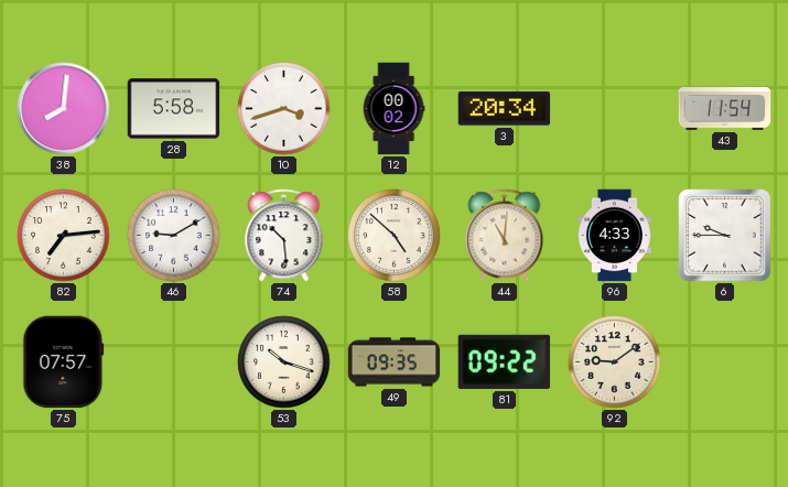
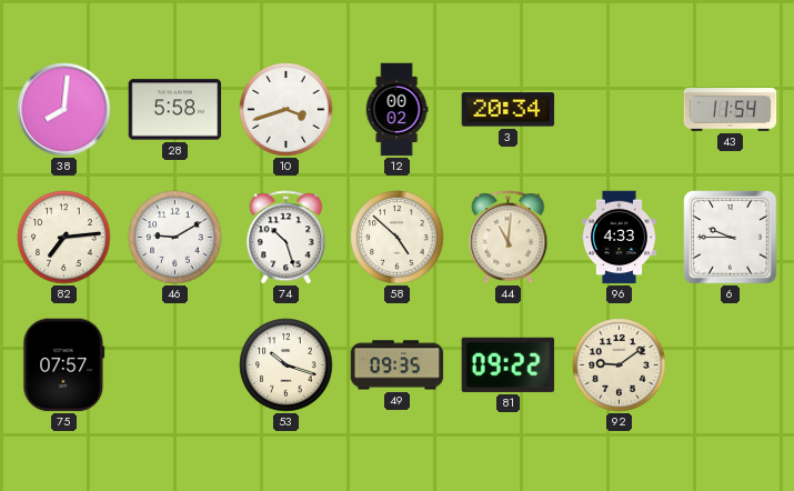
74: 10:29 -> 10:27
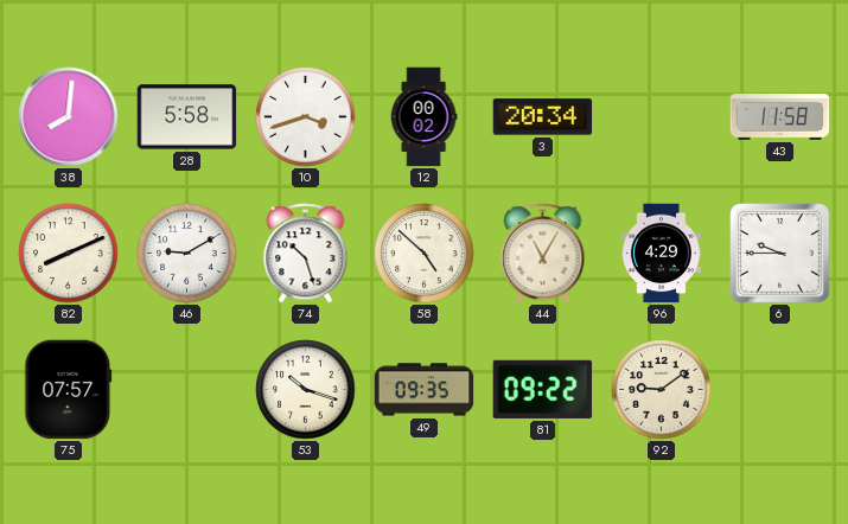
43: 11:54 -> 11:58
82: 7:14 -> 8:11
44: 11:01 -> 11:05
96: 4:33 -> 4:29
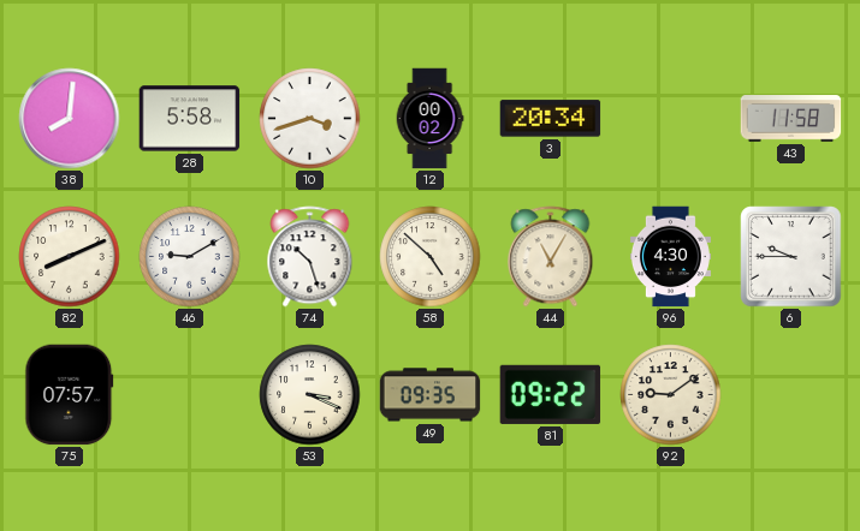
96: 4:29 -> 4:30
53: 10:18 -> 3:19
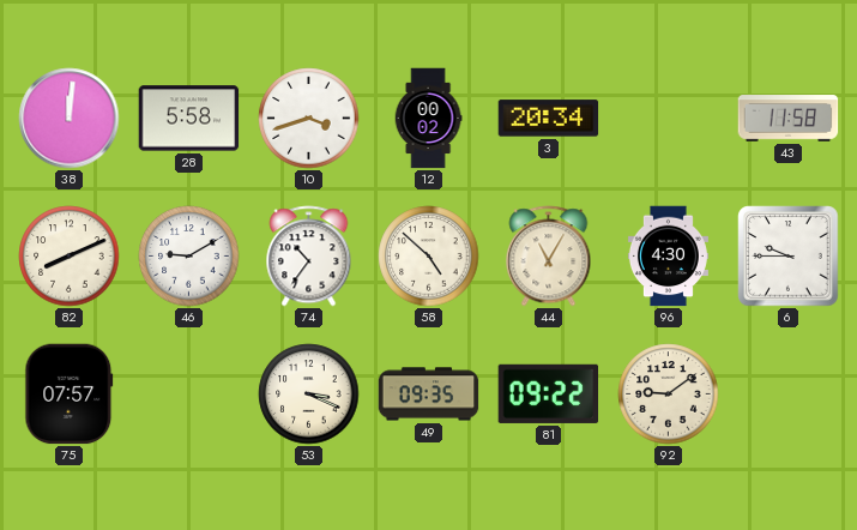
38: 8:01 -> 12:01
74: 10:27 -> 10:36
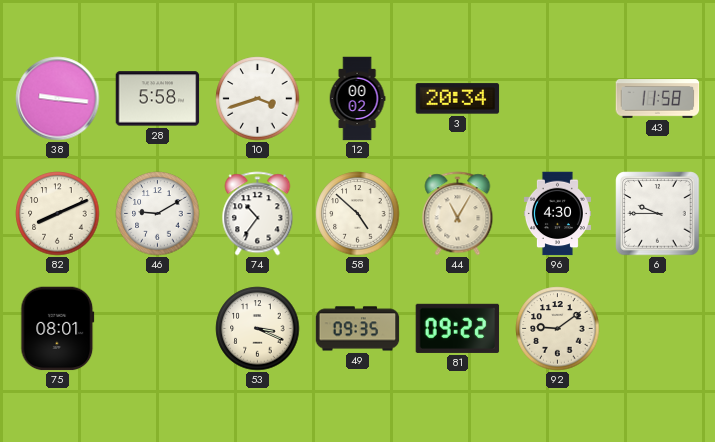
38: 12:01 -> 9:16
75: 07:57 -> 08:01
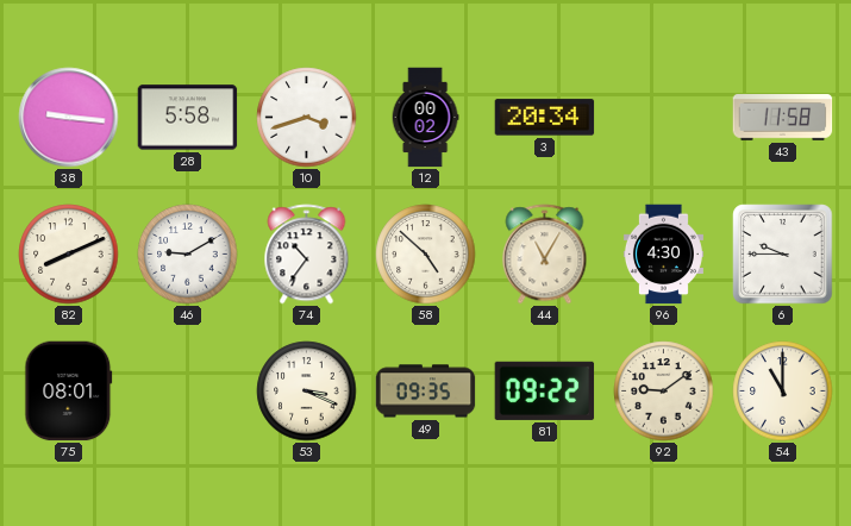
54: none -> 11:00
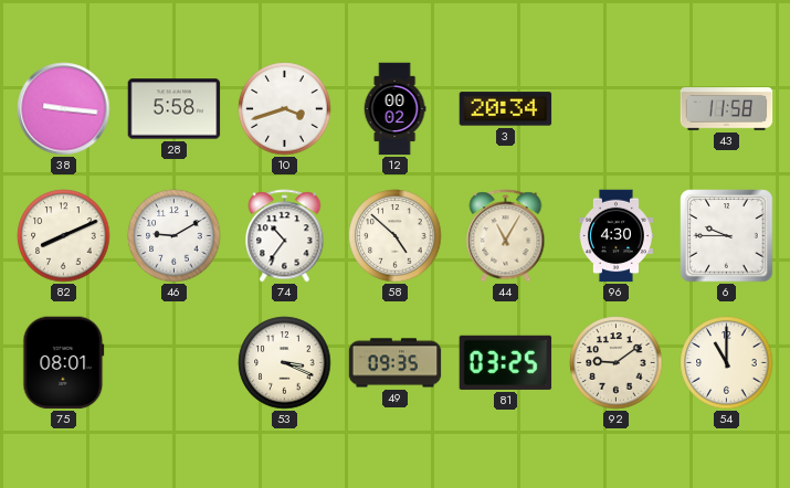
81: 09:22 -> 03:25
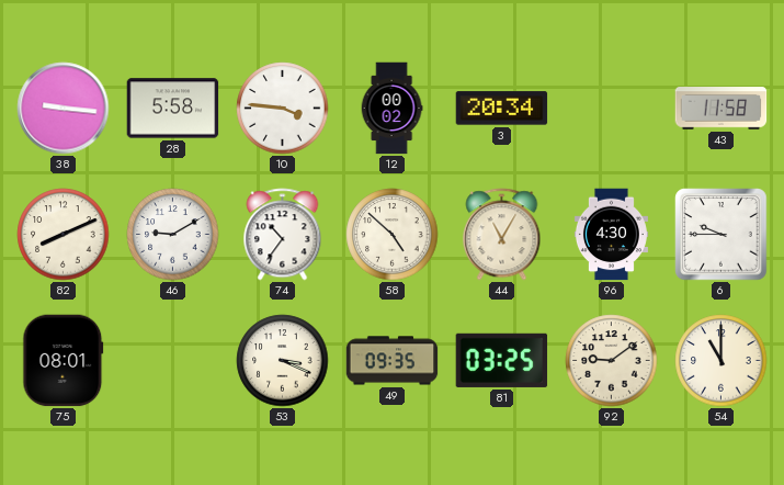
10: 3:42 -> 3:46
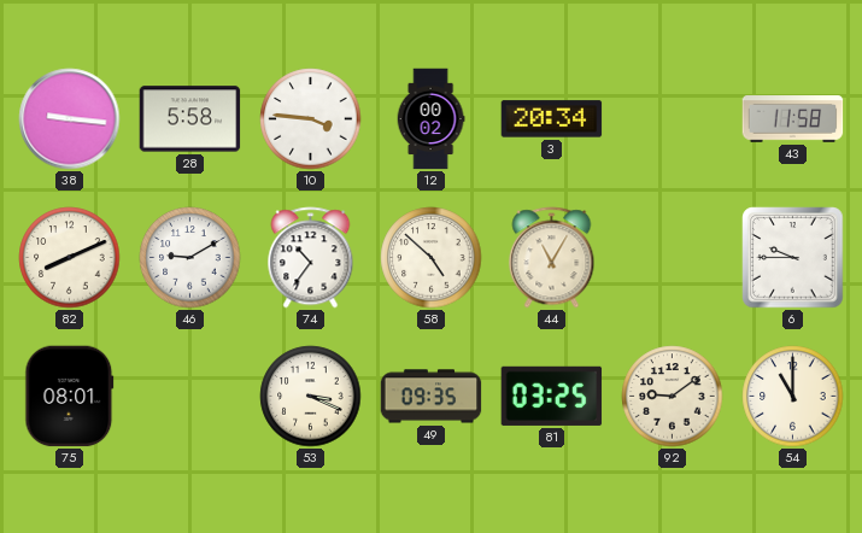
96: 4:30 -> none
